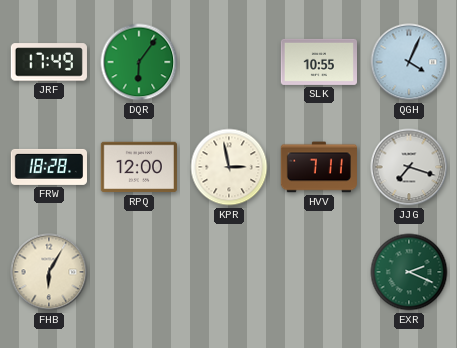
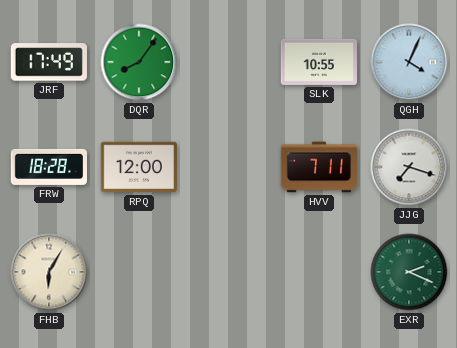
DQR: 6:06 -> 8:06
KPR: 2:58 -> none
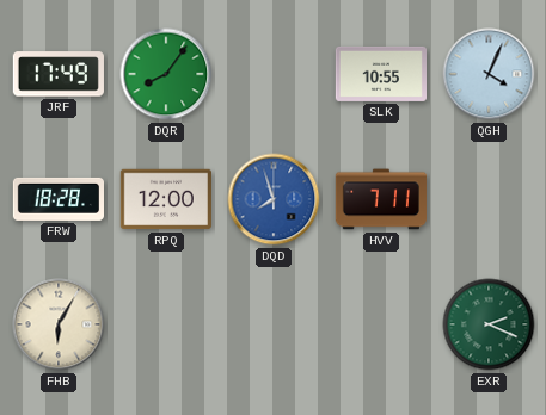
DQD: none -> 7:57
JJG: 7:18 -> none
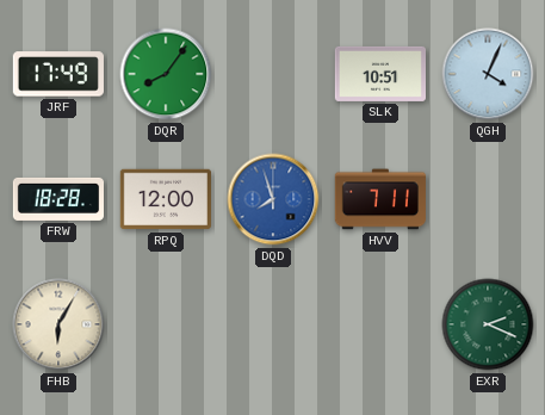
SLK: 10:55 -> 10:51
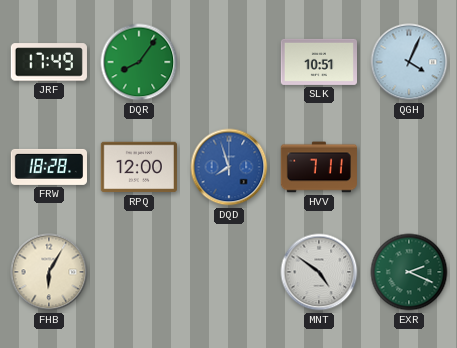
MNT: none -> 4:51
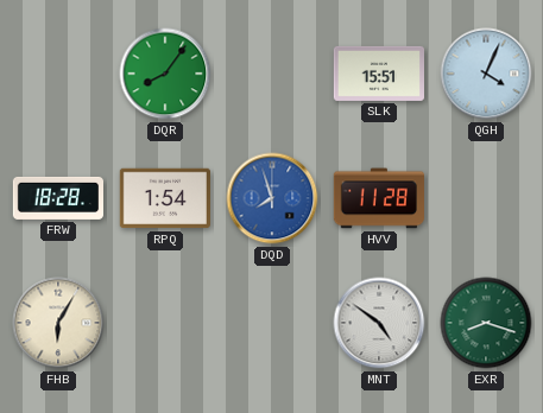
JRF: 17:49 -> none
SLK: 10:51 -> 15:51
RPQ: 12:00 -> 1:54
HVV: 7:11 -> 11:28
EXR: 2:19 -> 8:18
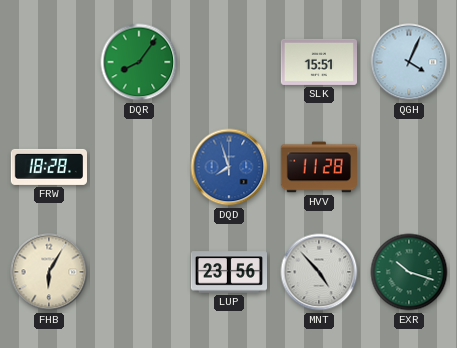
RPQ: 1:54 -> none
LUP: none -> 23:56
MNT: 4:51 -> 4:53
EXR: 8:18 -> 10:18
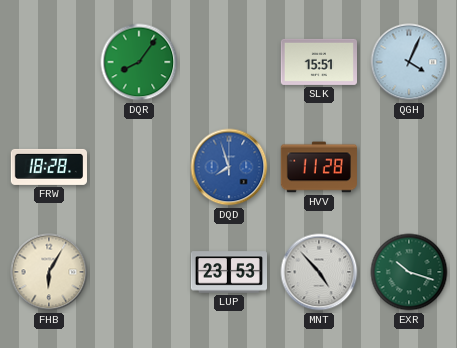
LUP: 23:56 -> 23:53
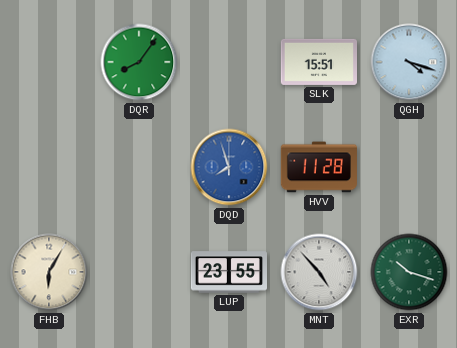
QGH: 4:04 -> 4:18
FRW: 18:28 -> none
LUP: 23:53 -> 23:55
